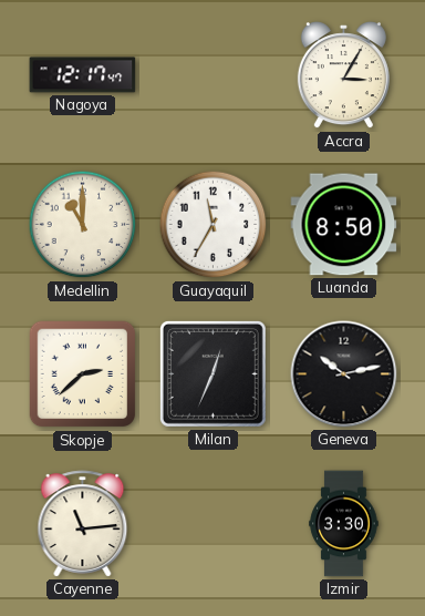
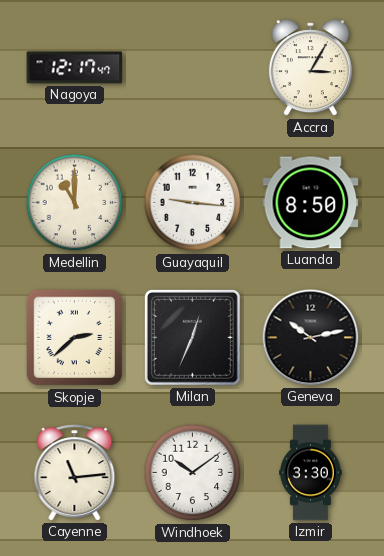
Guayaquil: 11:35 -> 9:16
Windhoek: none -> 10:09
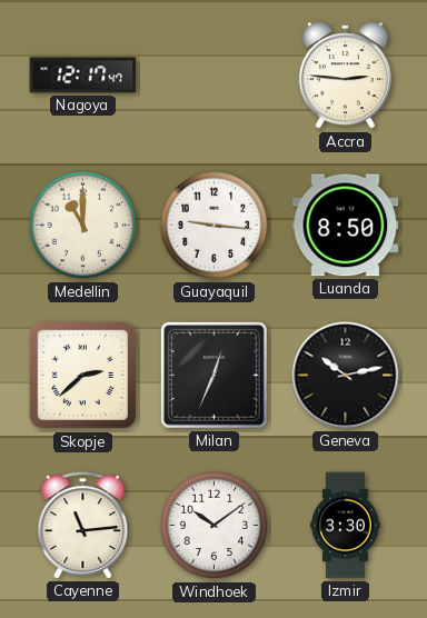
Accra: 3:05 -> 2:46
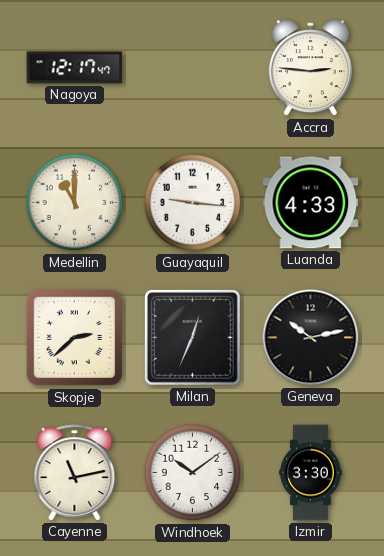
Luanda: 8:50 -> 4:33
Cayenne: 11:14 -> 11:13
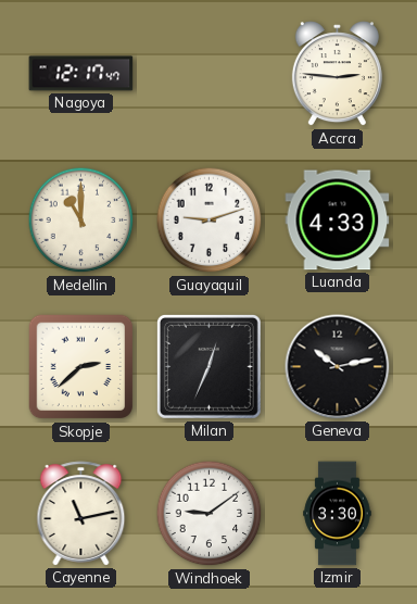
Guayaquil: 9:16 -> 9:12
Windhoek: 10:09 -> 9:09
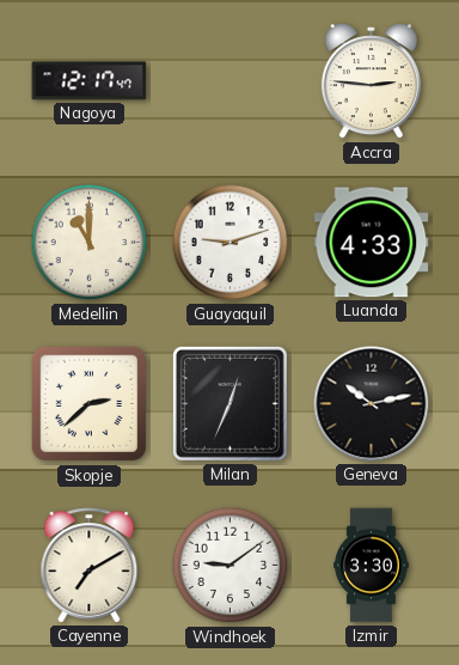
Cayenne: 11:13 -> 7:10
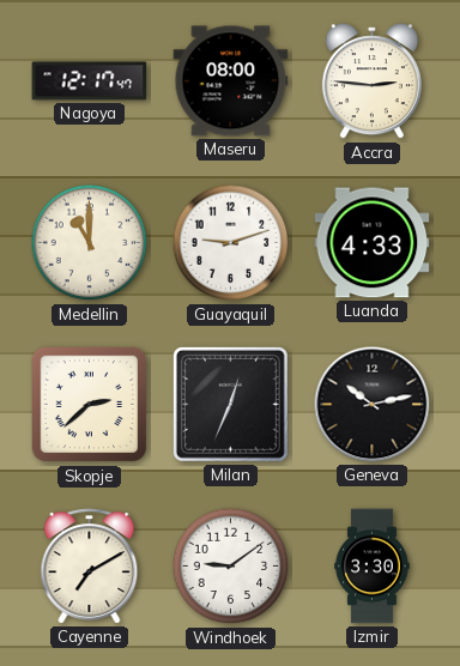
Maseru: none -> 08:00
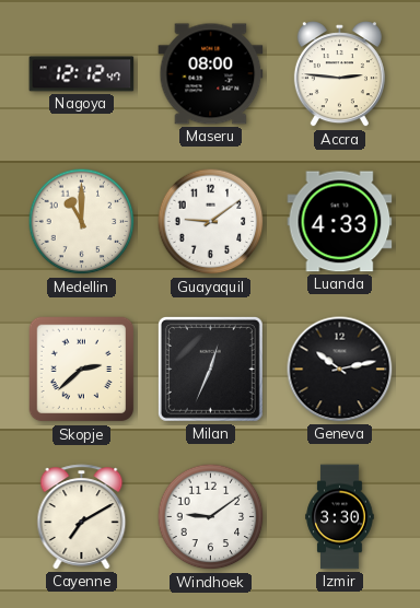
Nagoya: 12:17 -> 12:12
Guayaquil: 9:12 -> 9:09
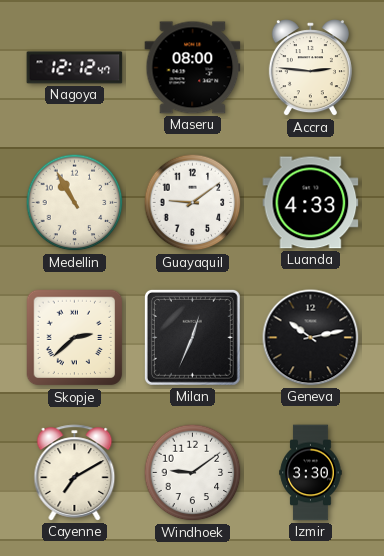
Medellin: 11:00 -> 10:55
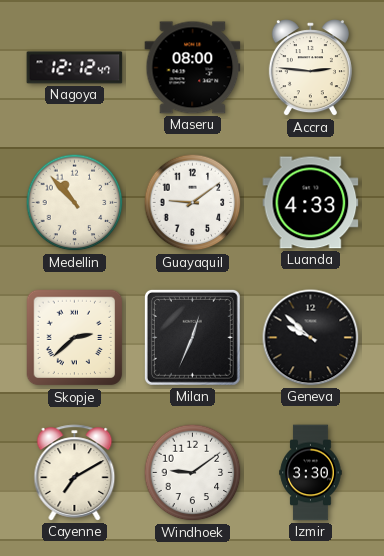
Medellin: 10:55 -> 10:53
Geneva: 10:13 -> 9:52
